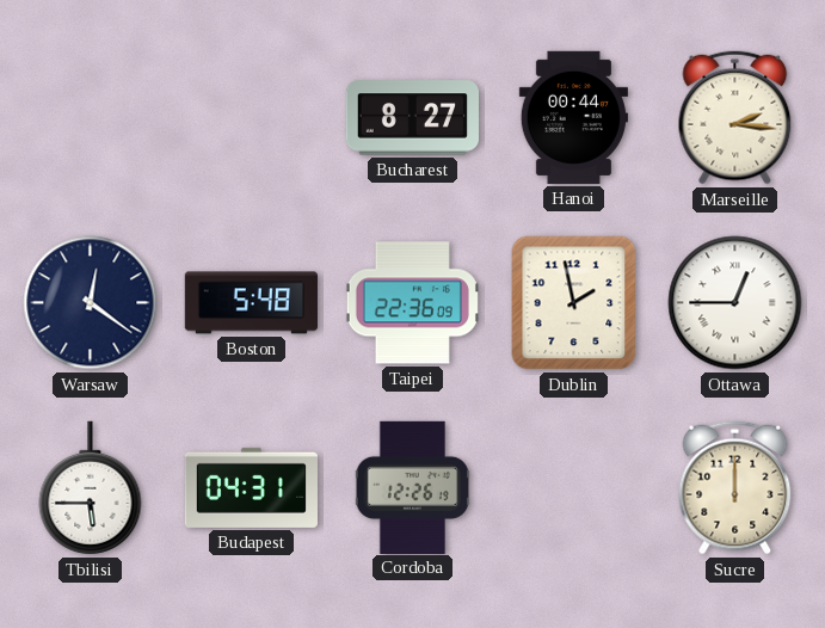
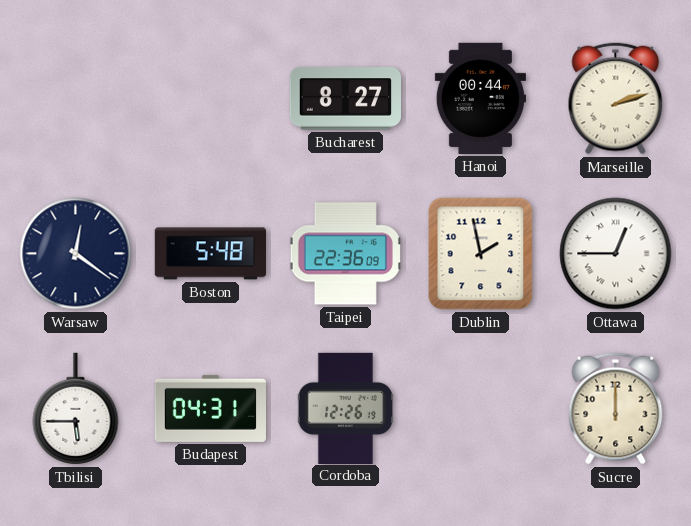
Marseille: 2:16 -> 2:12
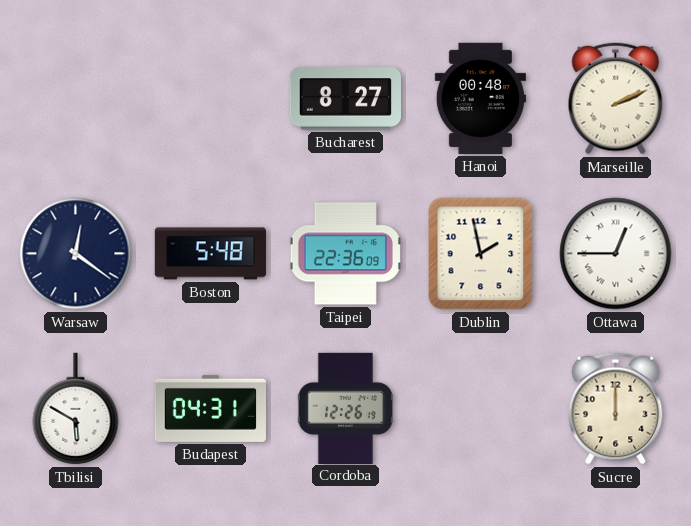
Hanoi: 00:44 -> 00:48
Marseille: 2:12 -> 2:11
Tbilisi: 5:45 -> 5:50
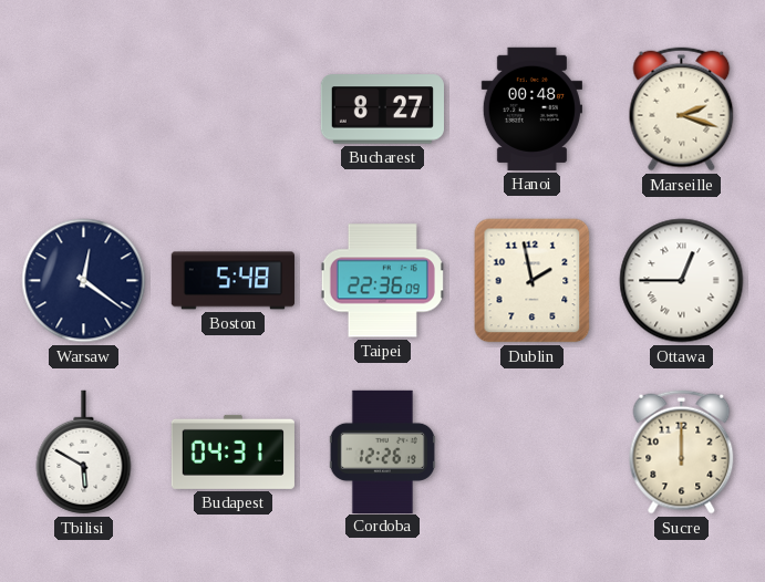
Marseille: 2:11 -> 2:18
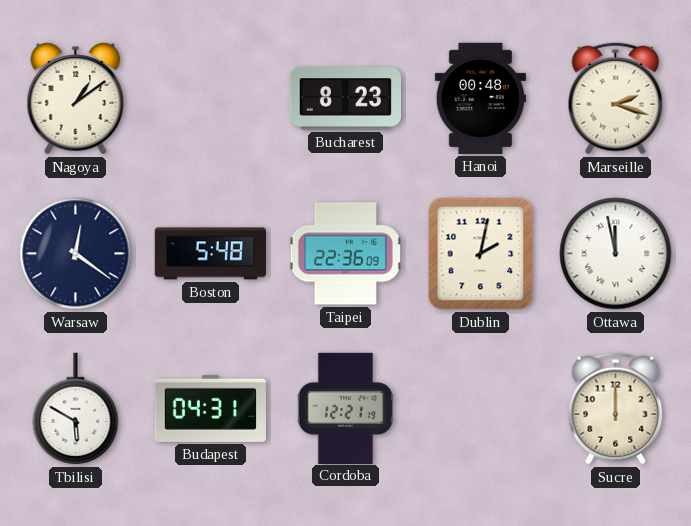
Nagoya: none -> 1:09
Bucharest: 8:27 -> 8:23
Dublin: 1:58 -> 2:02
Ottawa: 12:45 -> 11:58
Cordoba: 12:26 -> 12:21
